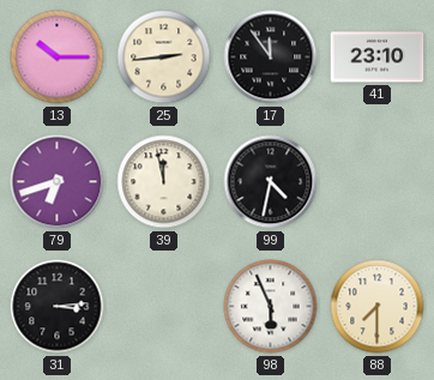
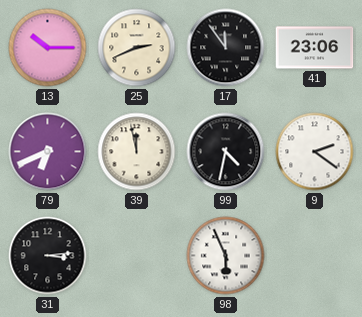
25: 2:44 -> 2:41
41: 23:10 -> 23:06
79: 6:42 -> 6:41
9: none -> 2:21
88: 7:30 -> none
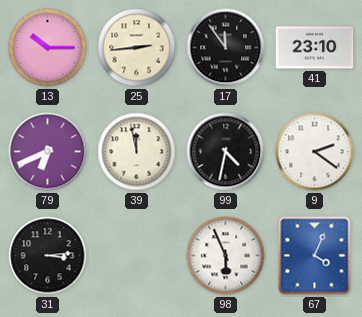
25: 2:41 -> 2:44
41: 23:06 -> 23:10
67: none -> 4:04
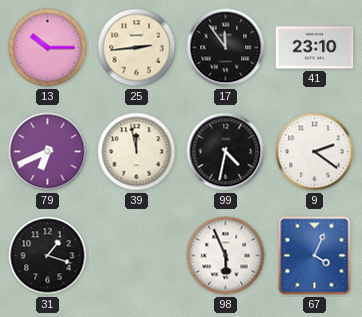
31: 3:14 -> 1:18
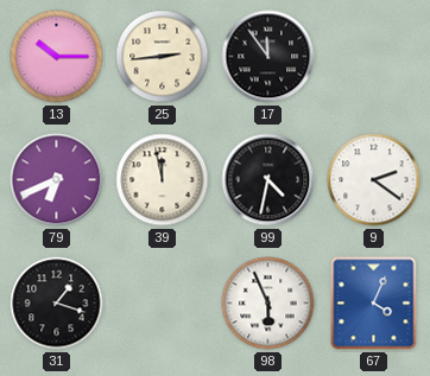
41: 23:10 -> none
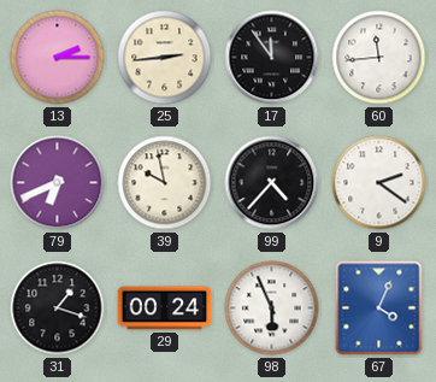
13: 10:15 -> 2:15
60: none -> 11:44
39: 11:58 -> 9:58
99: 4:32 -> 4:37
29: none -> 00:24
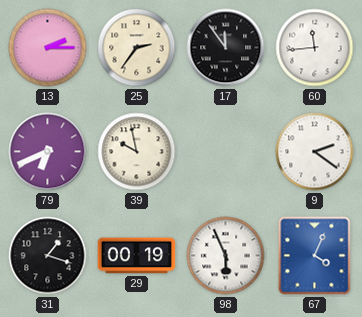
25: 2:44 -> 2:36
99: 4:37 -> none
29: 00:24 -> 00:19
